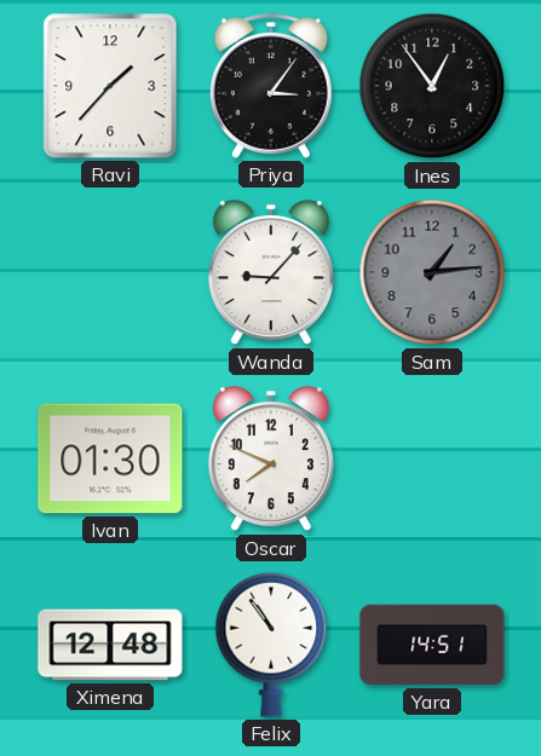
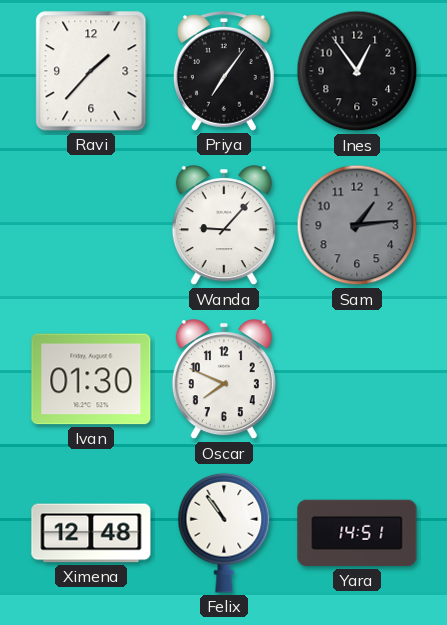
Priya: 3:06 -> 7:06
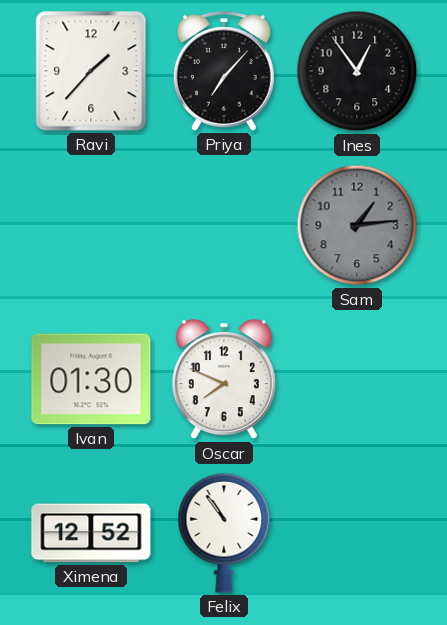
Priya: 7:06 -> 7:07
Wanda: 9:07 -> none
Ximena: 12:48 -> 12:52
Yara: 14:51 -> none
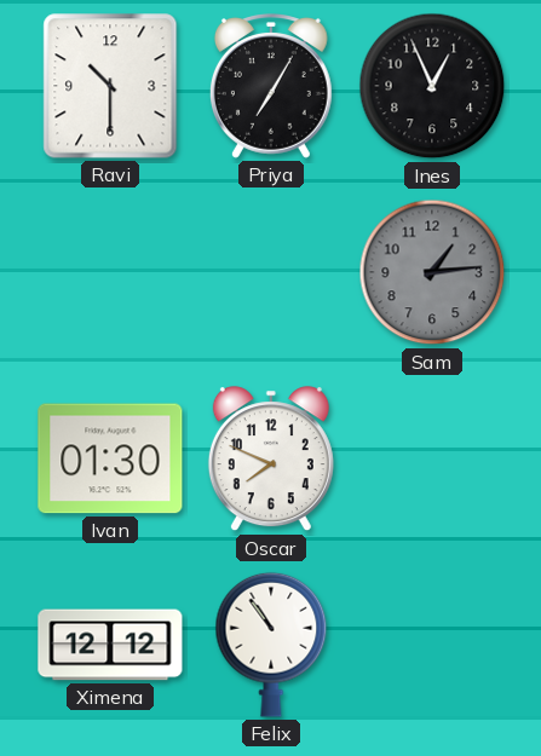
Ravi: 1:37 -> 10:30
Priya: 7:07 -> 7:05
Ines: 12:54 -> 12:56
Ximena: 12:52 -> 12:12
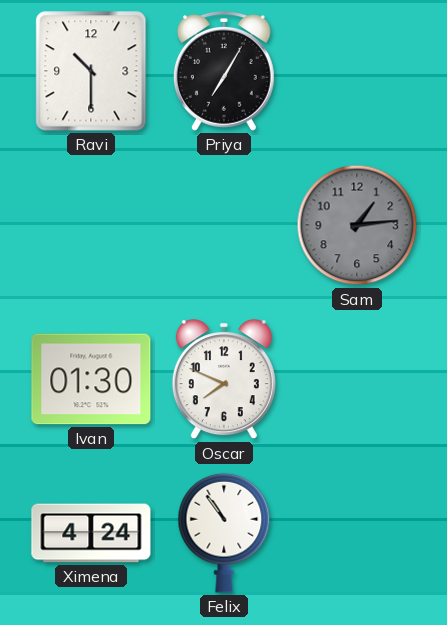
Ines: 12:56 -> none
Ximena: 12:12 -> 4:24
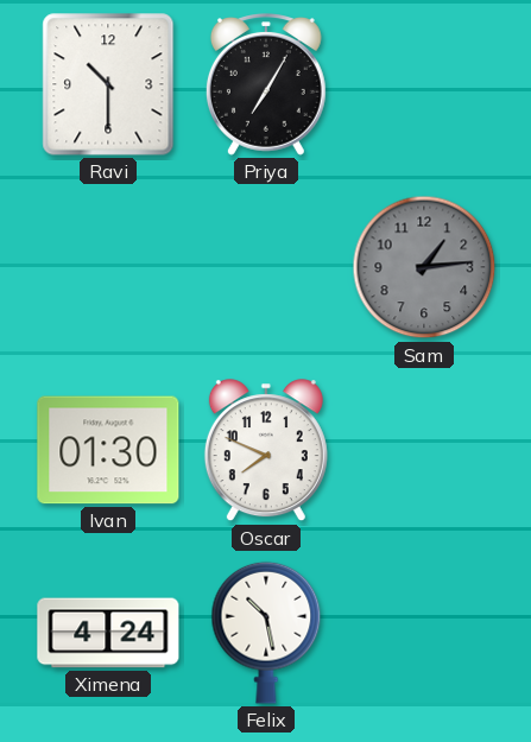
Felix: 10:54 -> 10:28
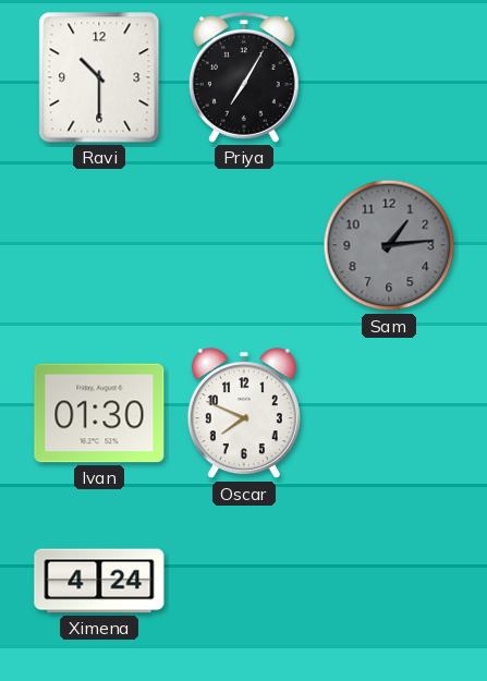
Felix: 10:28 -> none
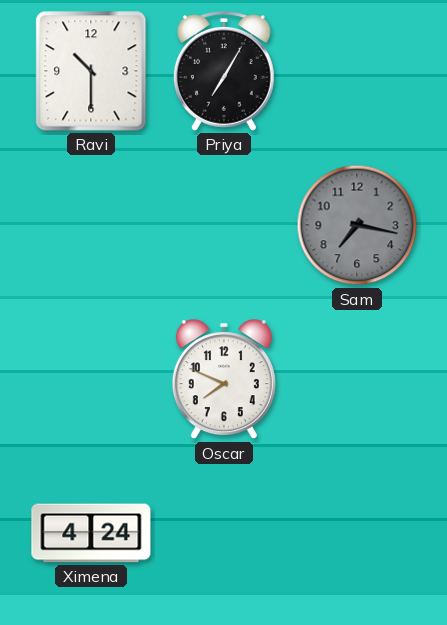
Sam: 1:14 -> 7:17
Ivan: 01:30 -> none
